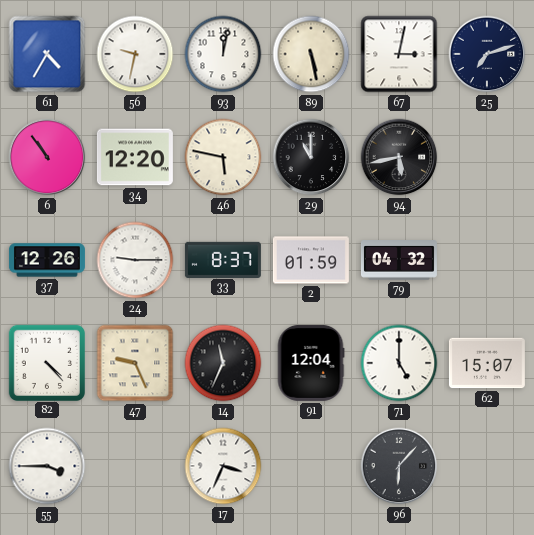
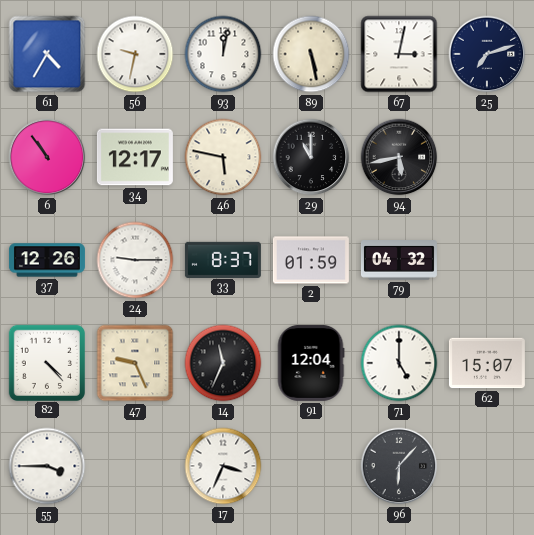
34: 12:20 -> 12:17
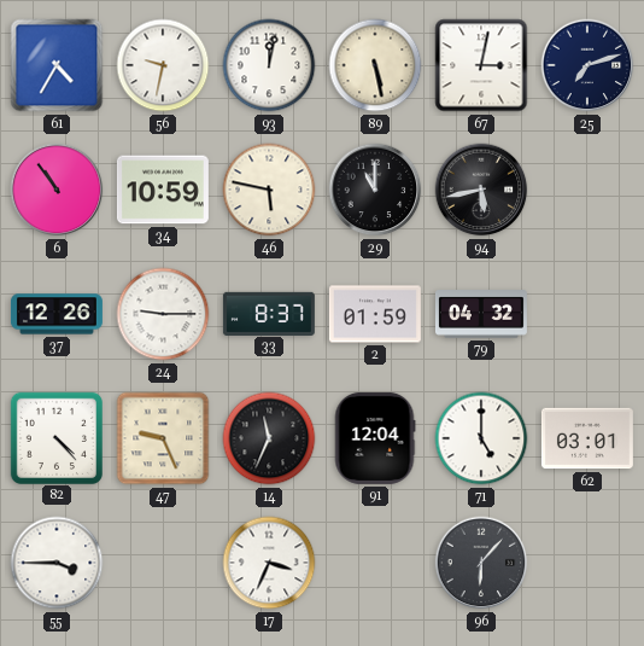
34: 12:17 -> 10:59
62: 15:07 -> 03:01
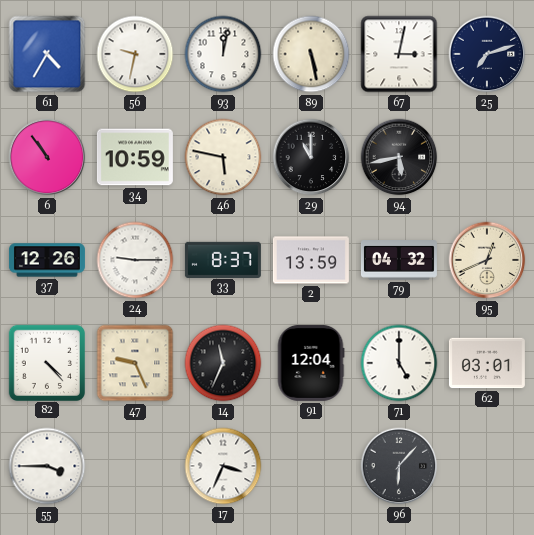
2: 01:59 -> 13:59
95: none -> 12:41
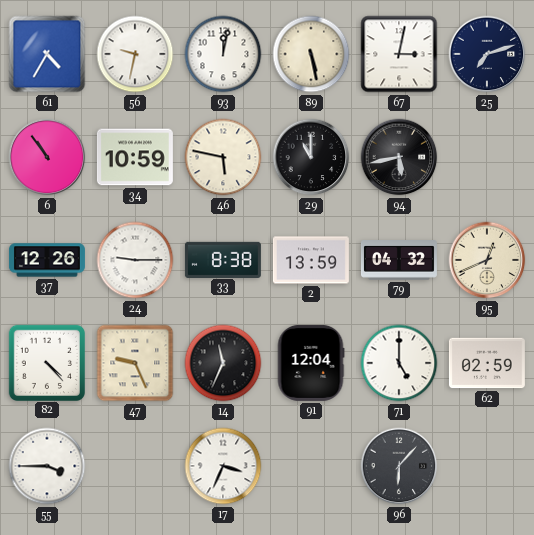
33: 8:37 -> 8:38
62: 03:01 -> 02:59
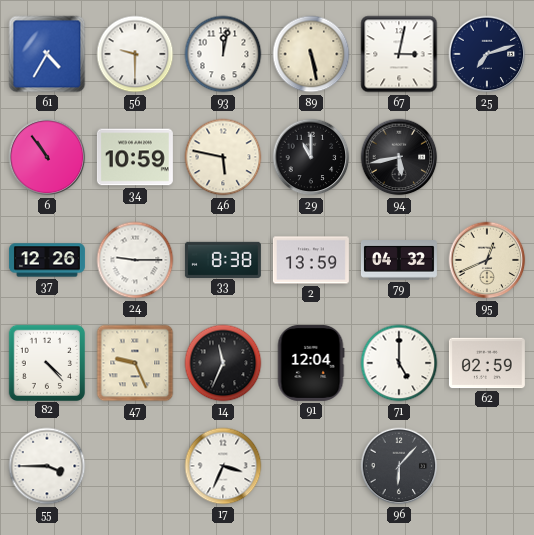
56: 9:32 -> 9:30
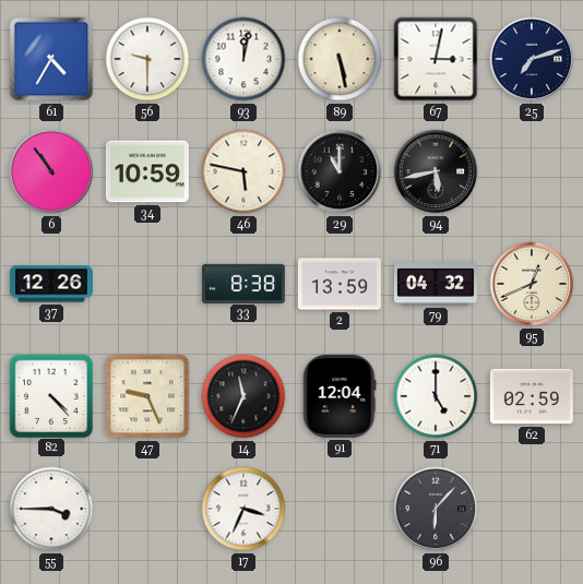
24: 9:15 -> none
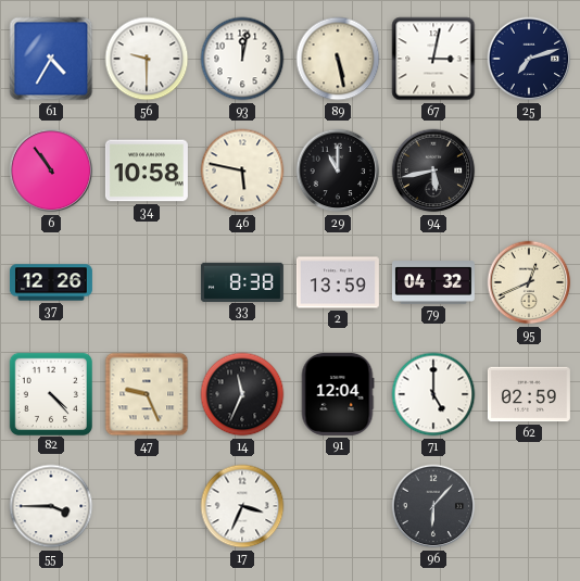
34: 10:59 -> 10:58
